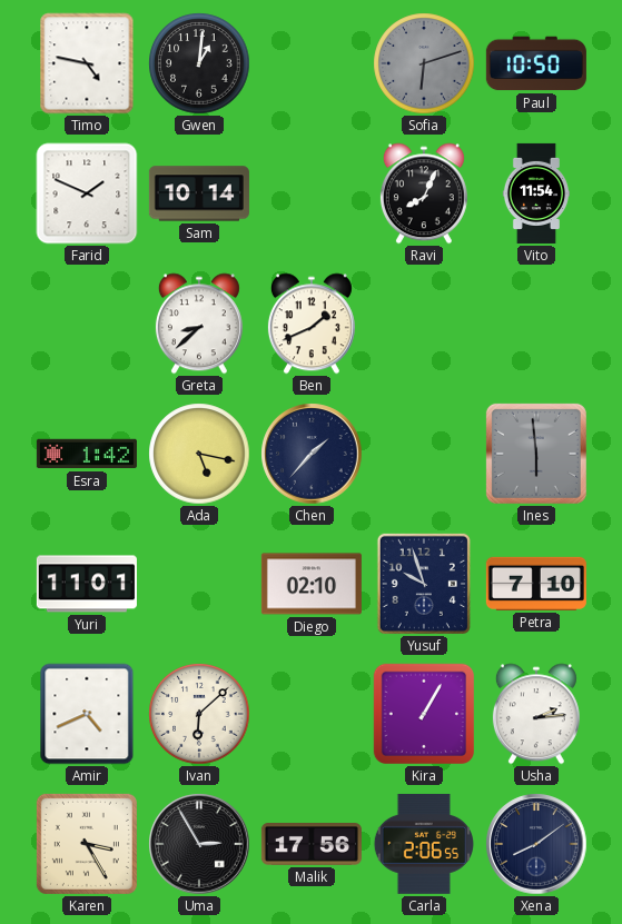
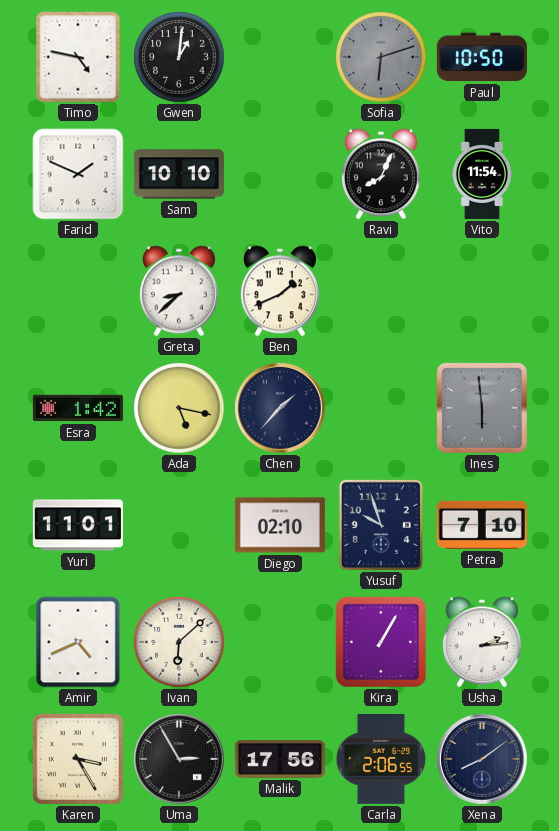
Sam: 10:14 -> 10:10
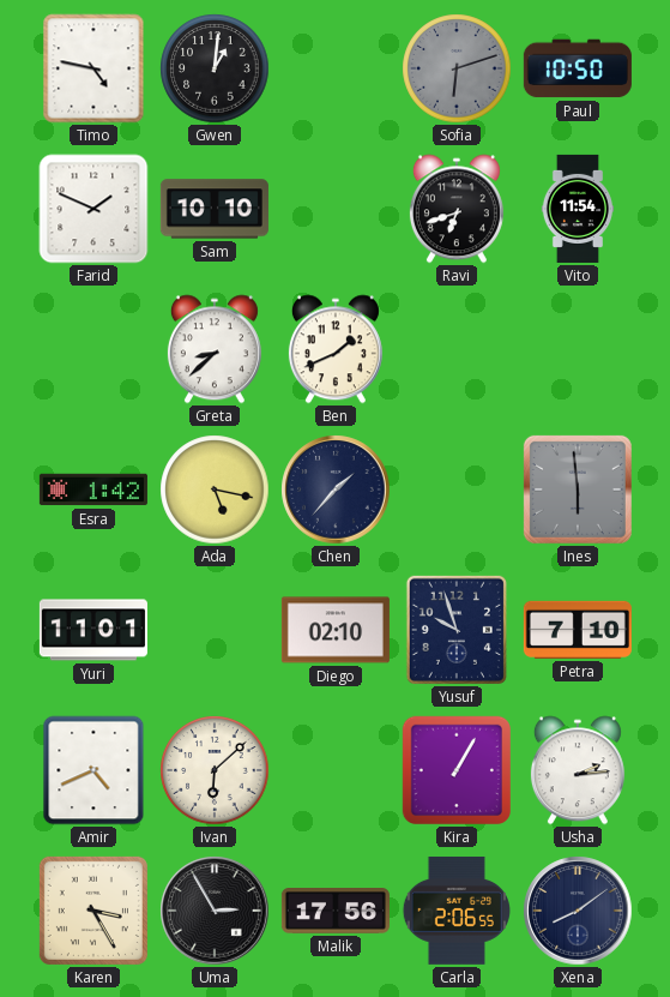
Ravi: 8:04 -> 6:42
